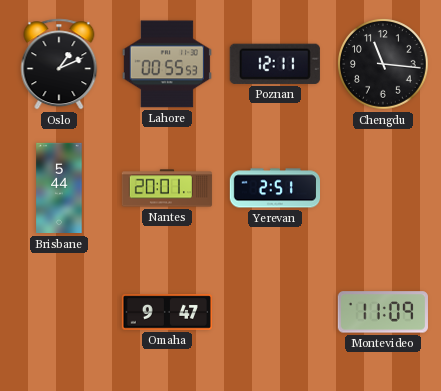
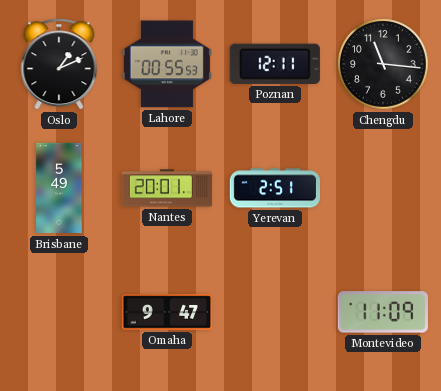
Brisbane: 5:44 -> 5:49
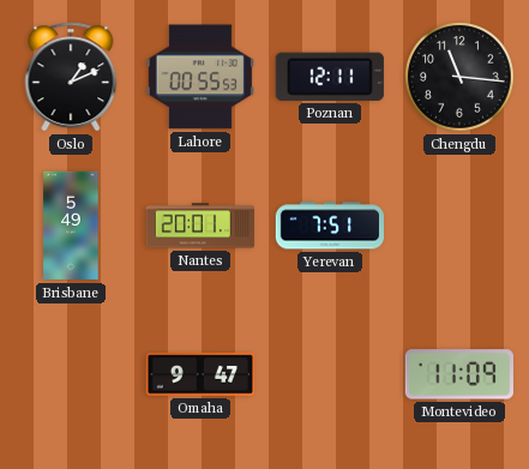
Yerevan: 2:51 -> 7:51
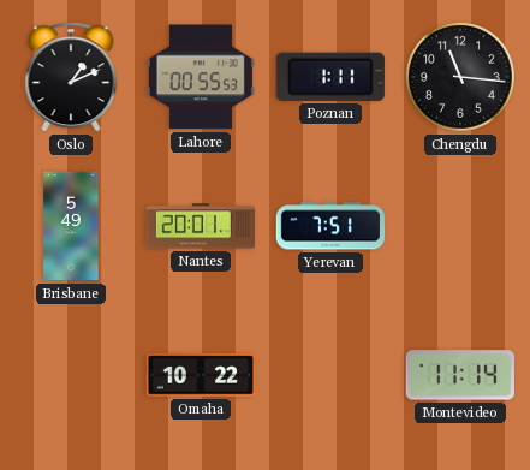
Poznan: 12:11 -> 1:11
Omaha: 9:47 -> 10:22
Montevideo: 11:09 -> 11:14
